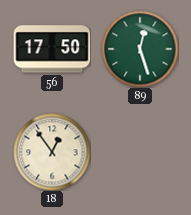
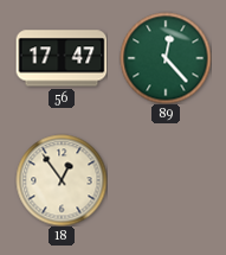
56: 17:50 -> 17:47
89: 12:27 -> 12:23
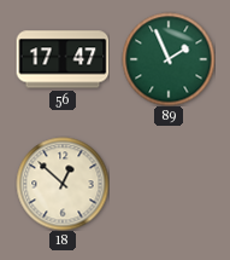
89: 12:23 -> 1:56
18: 12:54 -> 12:52
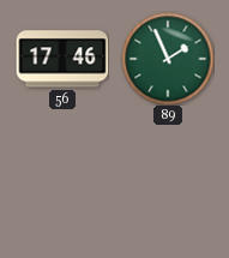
56: 17:47 -> 17:46
18: 12:52 -> none
